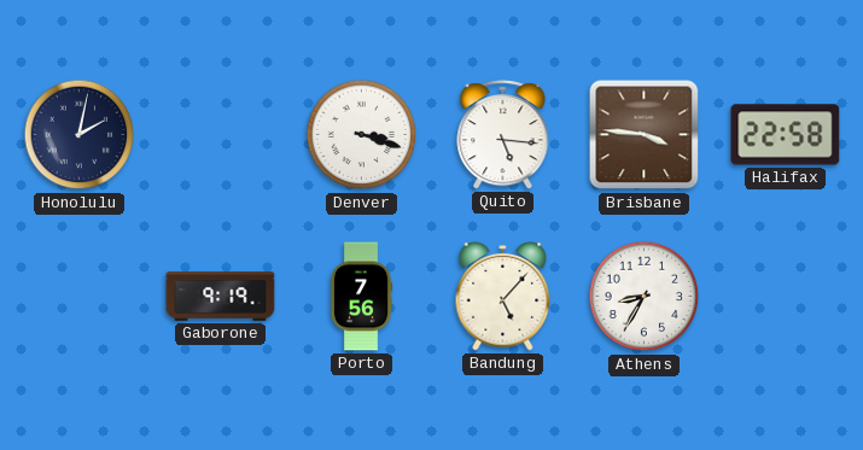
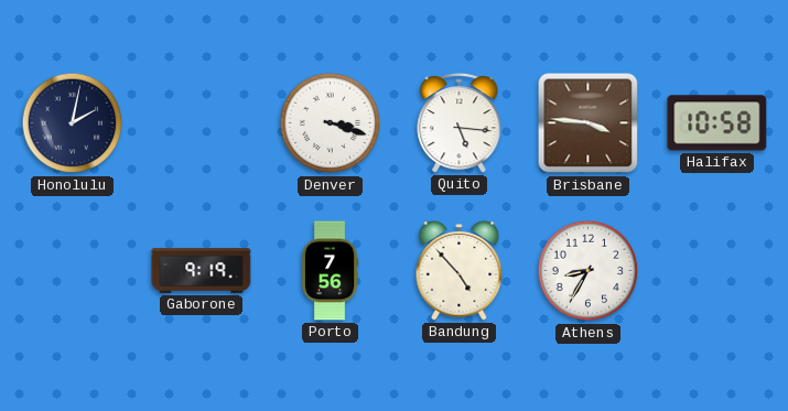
Halifax: 22:58 -> 10:58
Bandung: 5:07 -> 4:53
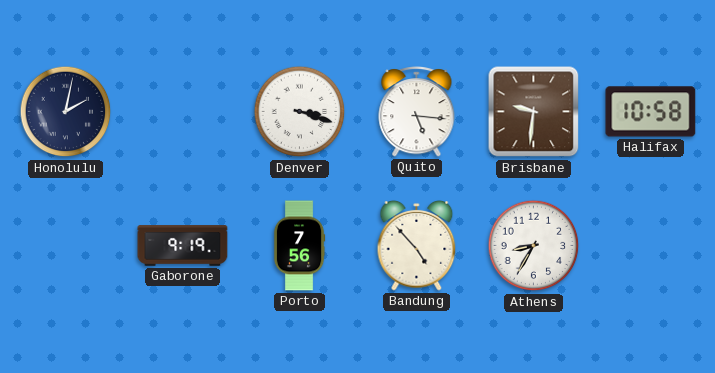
Brisbane: 3:46 -> 9:31
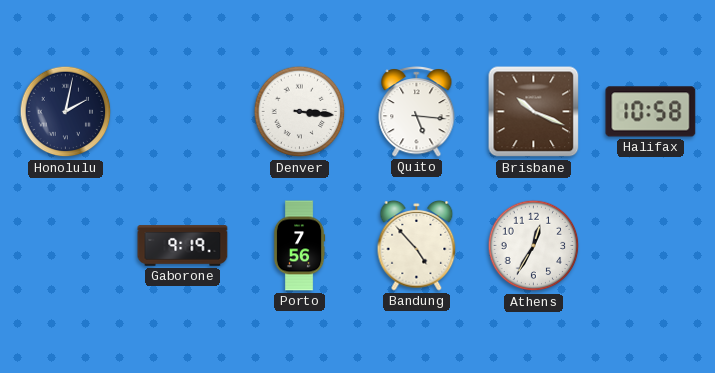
Denver: 3:18 -> 3:16
Brisbane: 9:31 -> 10:19
Athens: 8:35 -> 12:35
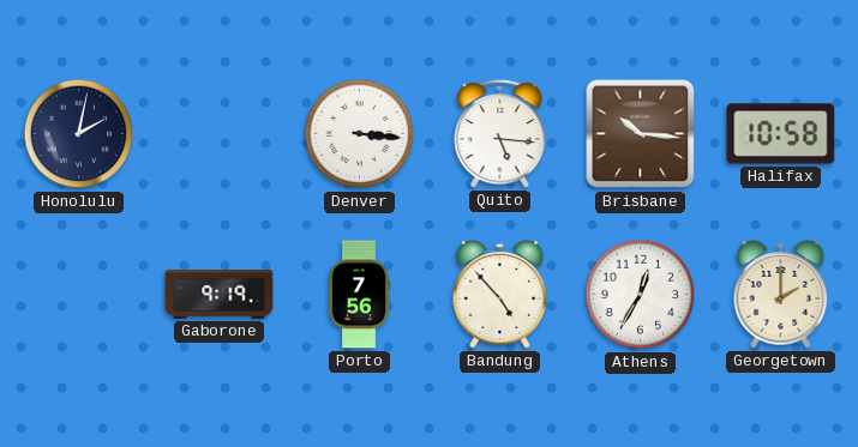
Brisbane: 10:19 -> 10:16
Georgetown: none -> 2:00
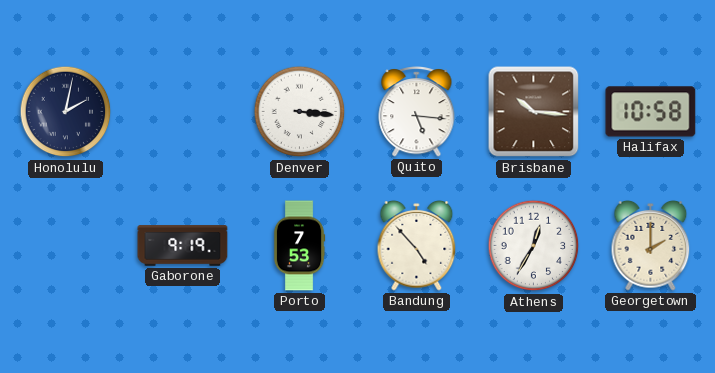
Porto: 7:56 -> 7:53
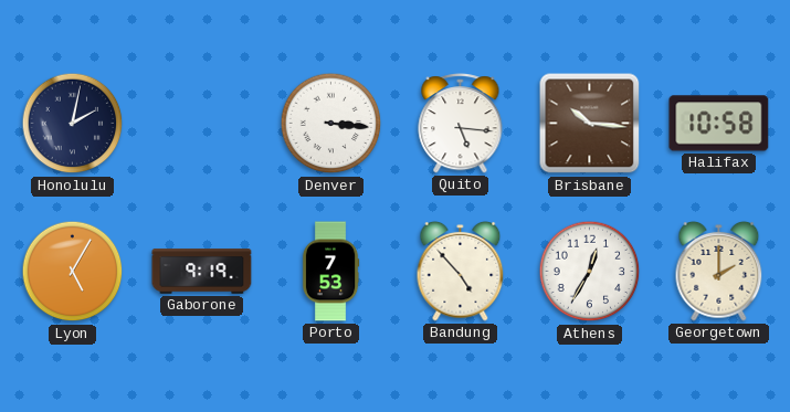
Lyon: none -> 5:05
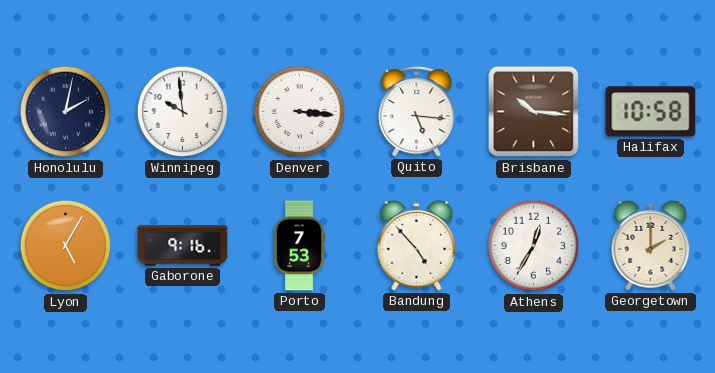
Winnipeg: none -> 9:59
Gaborone: 9:19 -> 9:16
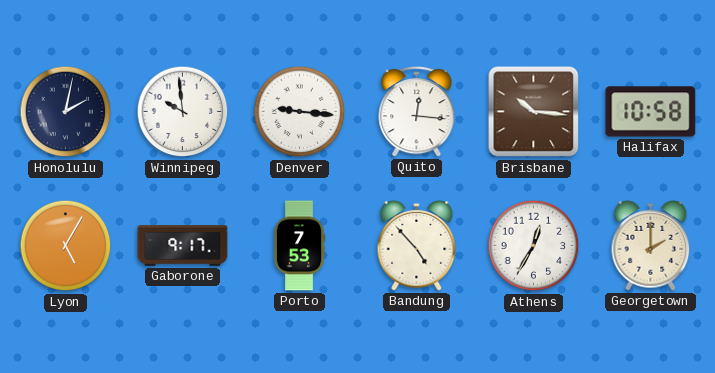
Denver: 3:16 -> 9:16
Quito: 5:16 -> 12:16
Gaborone: 9:16 -> 9:17
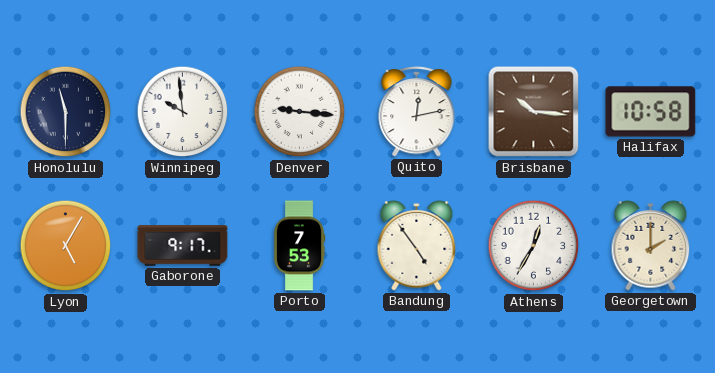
Honolulu: 2:02 -> 11:30
Quito: 12:16 -> 12:13
Bandung: 4:53 -> 4:54
